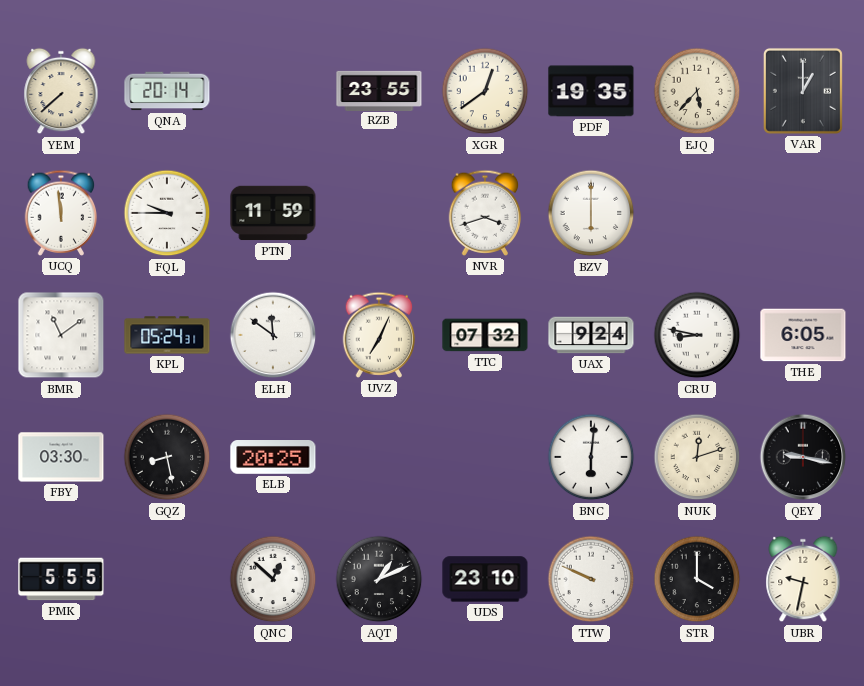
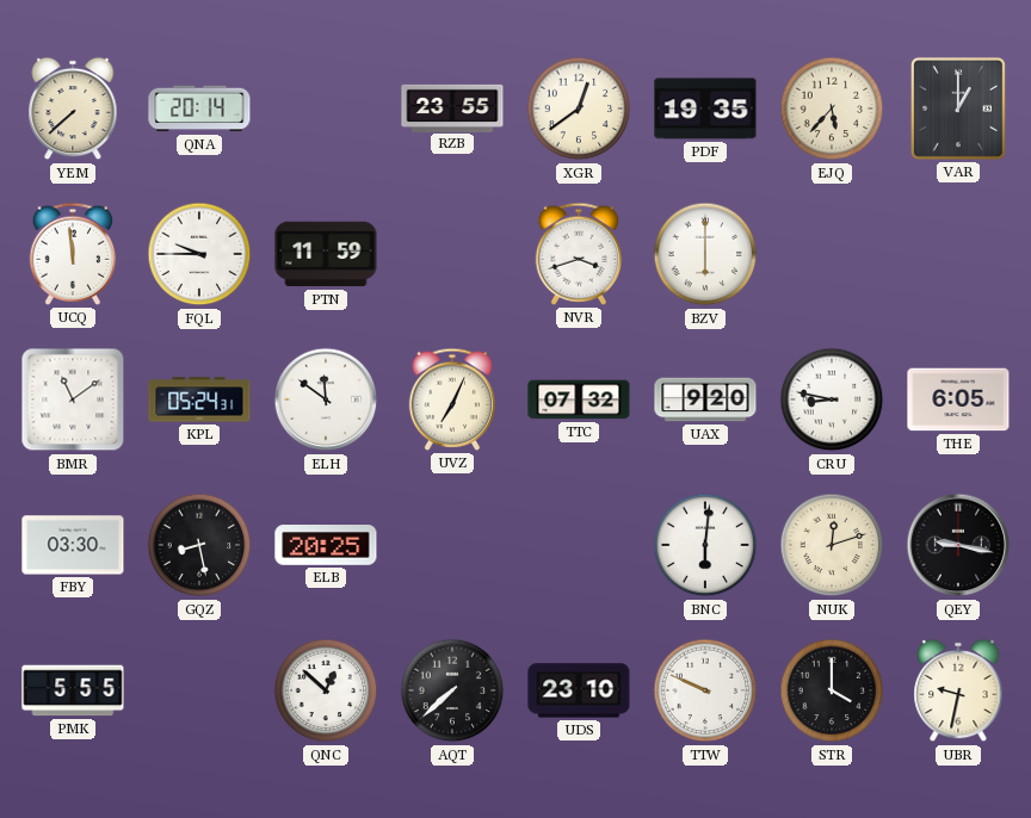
UAX: 9:24 -> 9:20
AQT: 1:11 -> 7:38
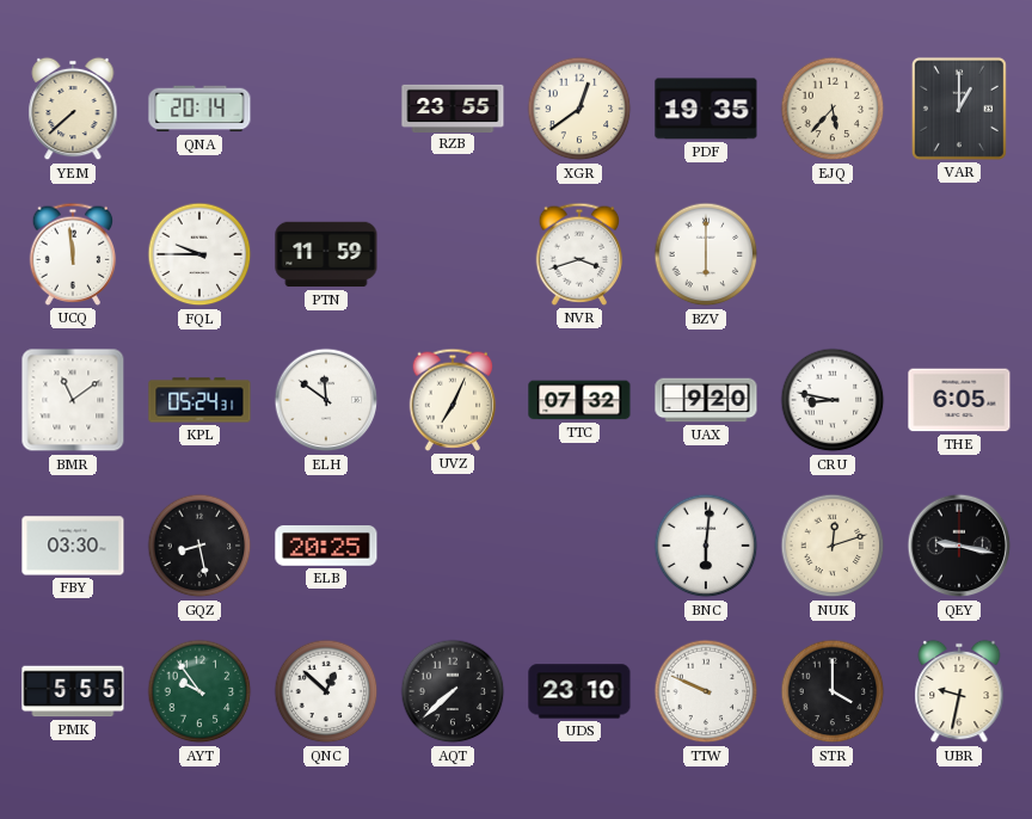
AYT: none -> 9:54
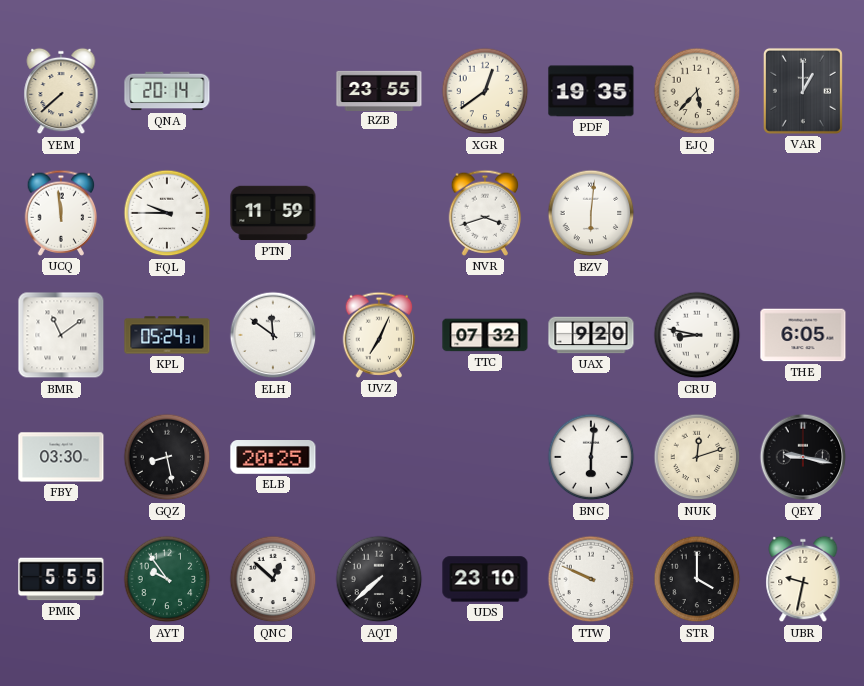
BZV: 6:00 -> 6:01
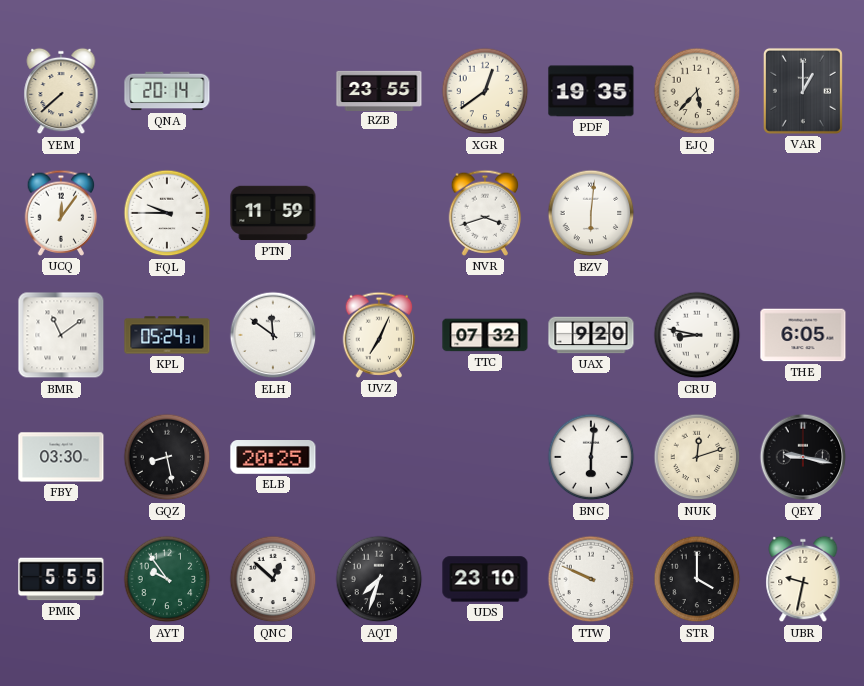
UCQ: 11:59 -> 12:06
AQT: 7:38 -> 7:33
